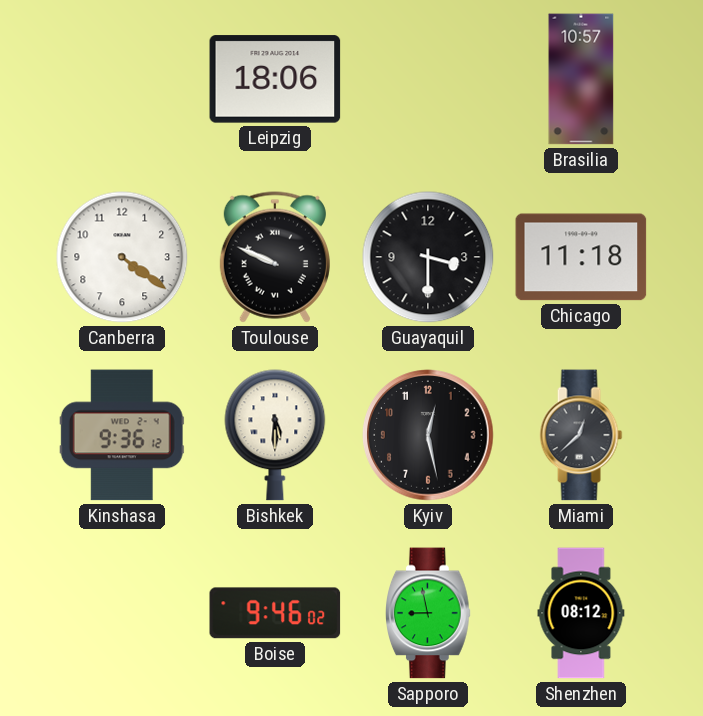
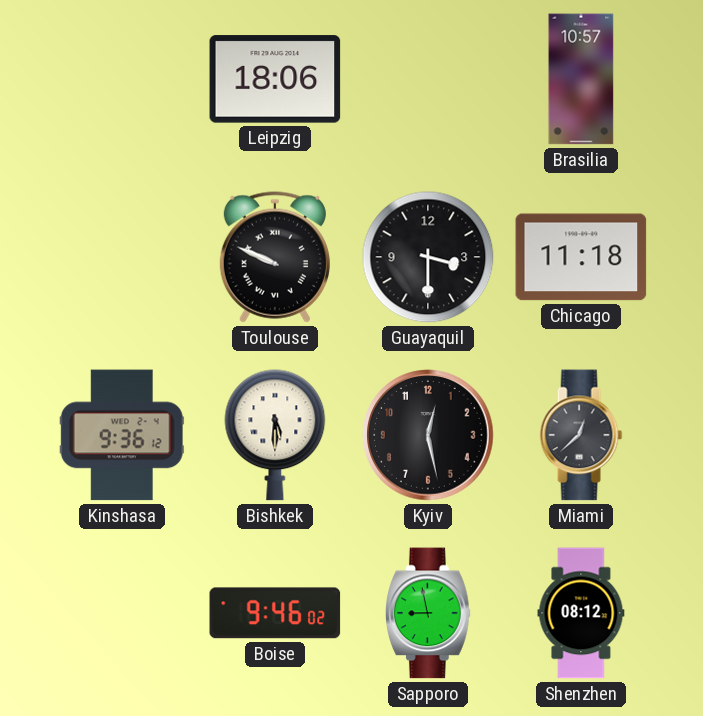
Canberra: 4:21 -> none
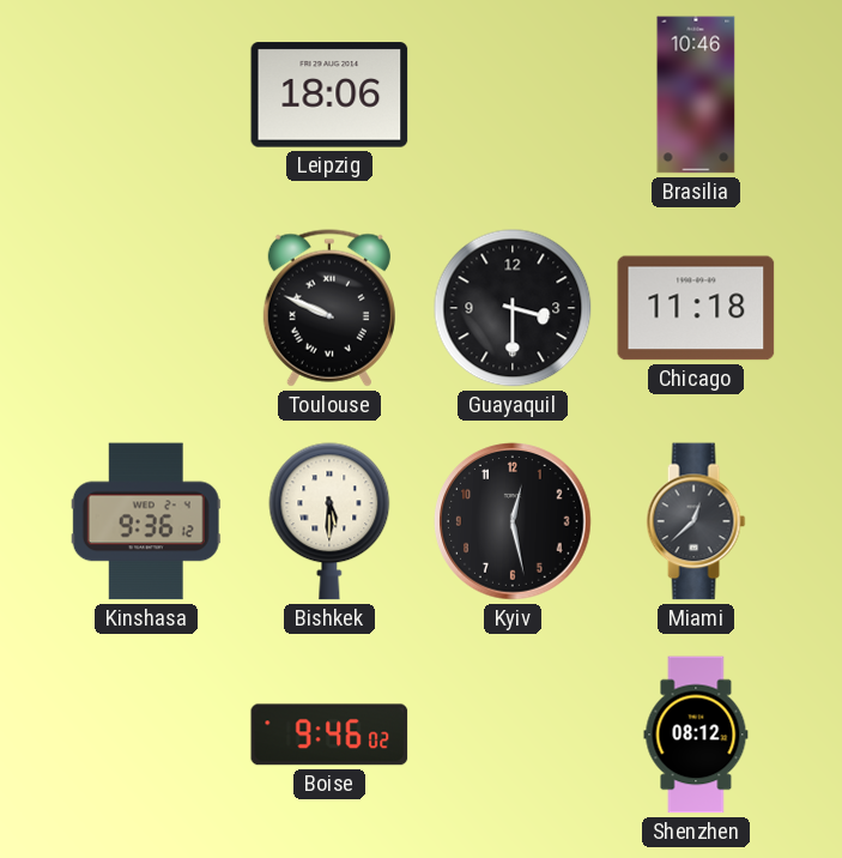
Brasilia: 10:57 -> 10:46
Sapporo: 8:58 -> none
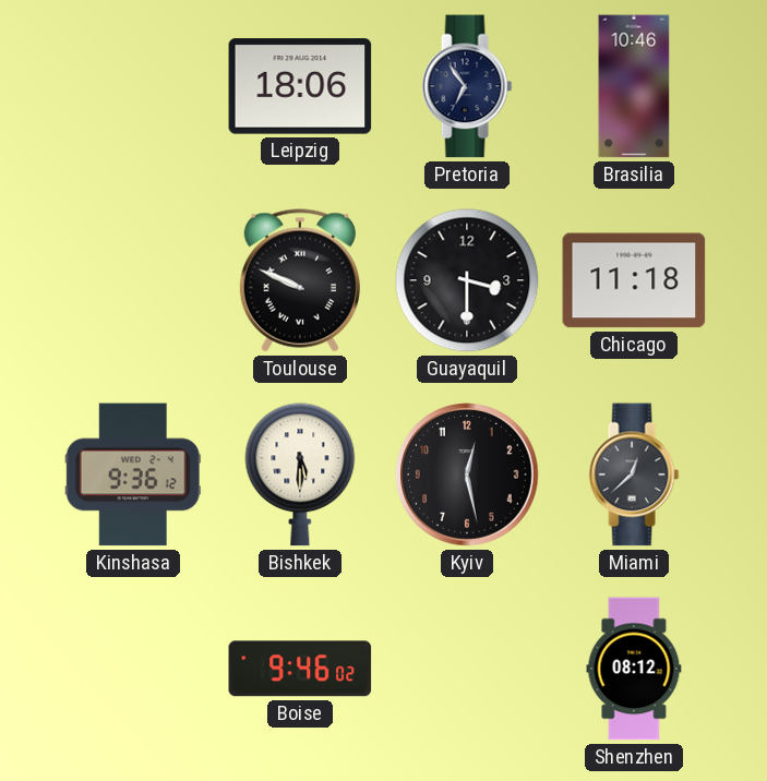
Pretoria: none -> 6:54
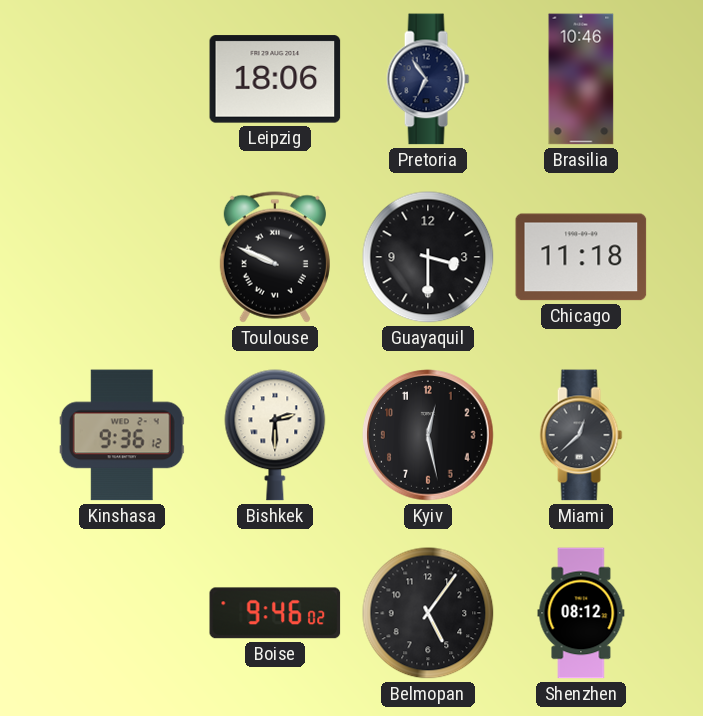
Bishkek: 5:30 -> 2:30
Belmopan: none -> 5:06
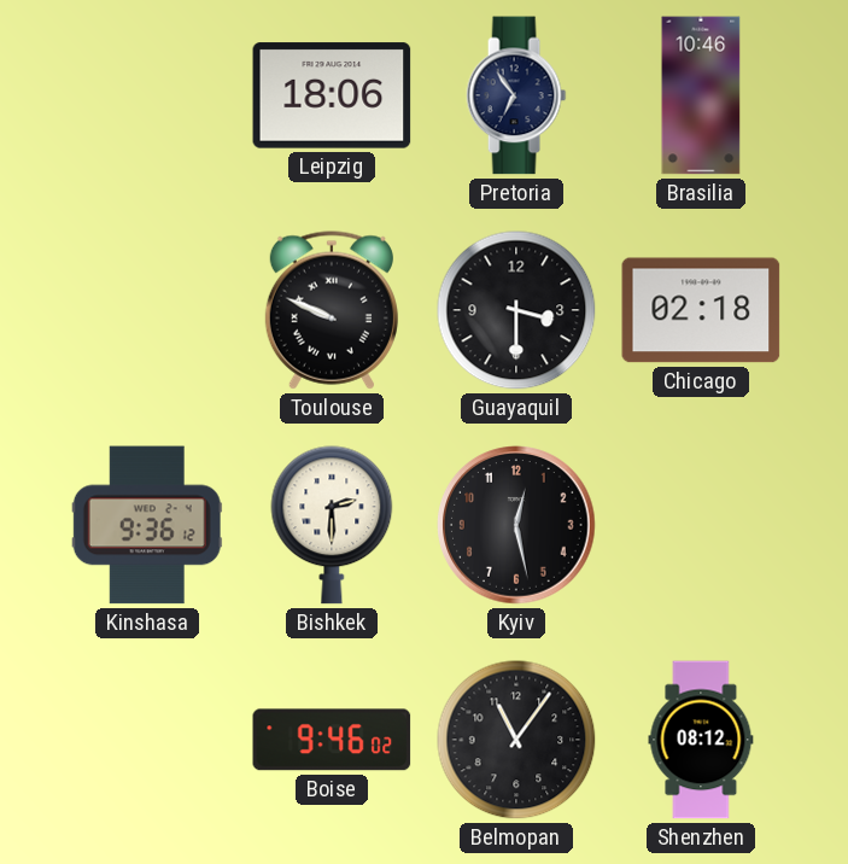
Chicago: 11:18 -> 02:18
Miami: 12:38 -> none
Belmopan: 5:06 -> 11:06
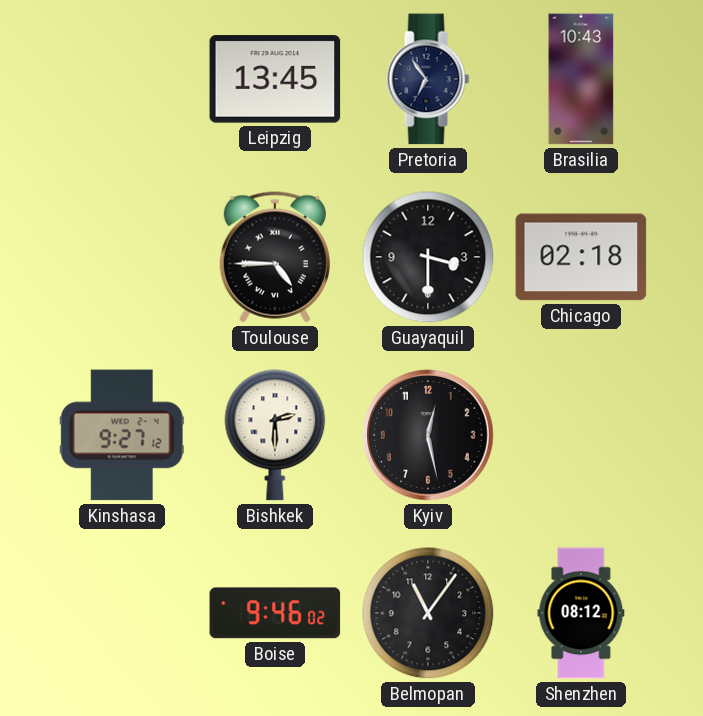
Leipzig: 18:06 -> 13:45
Brasilia: 10:46 -> 10:43
Toulouse: 9:49 -> 4:45
Kinshasa: 9:36 -> 9:27
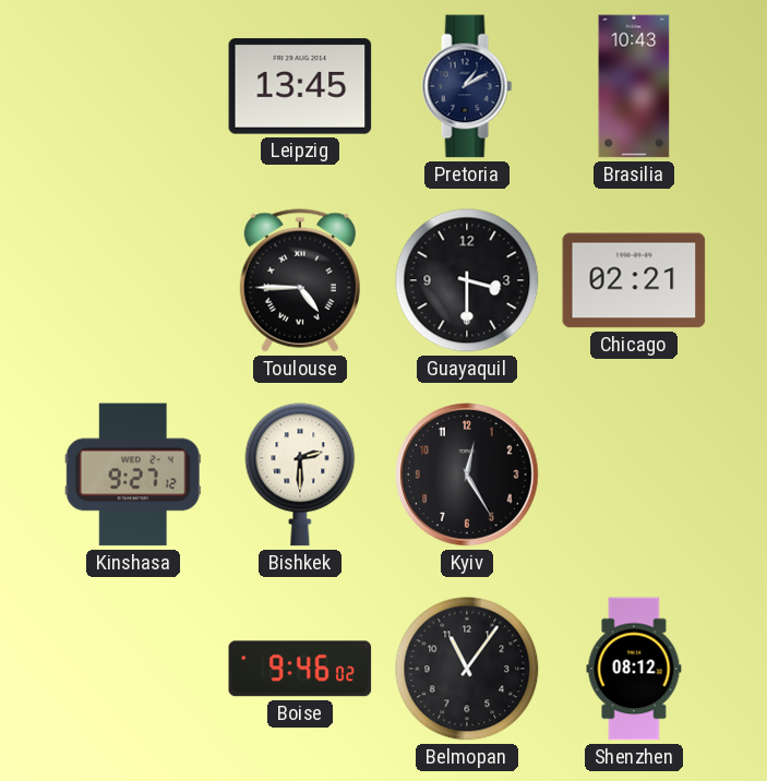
Pretoria: 6:54 -> 1:10
Chicago: 02:18 -> 02:21
Kyiv: 12:28 -> 12:25
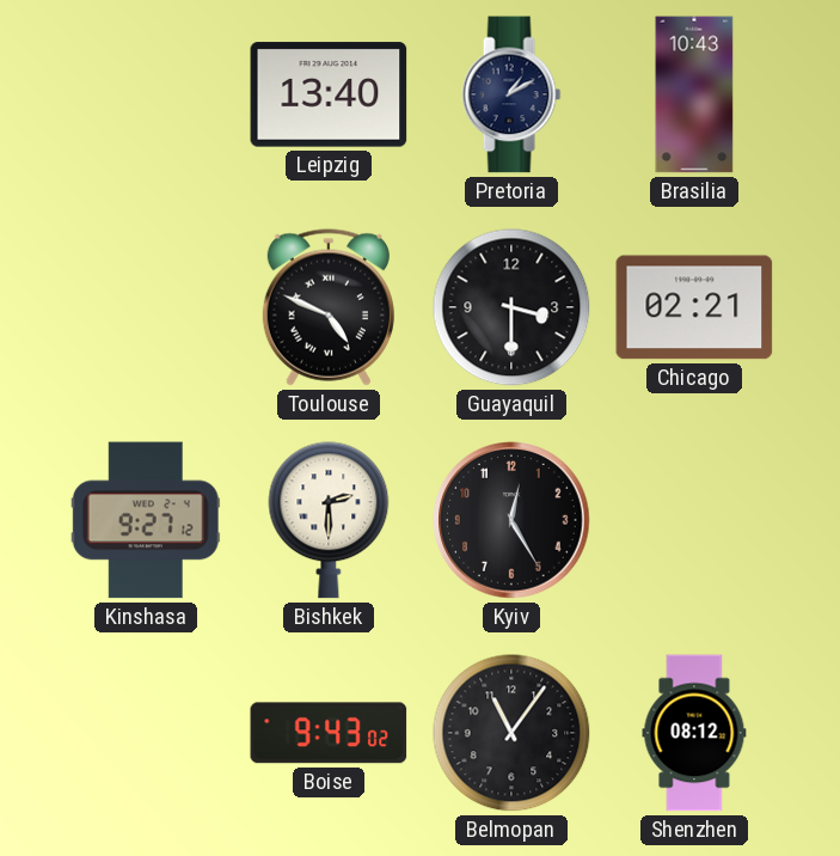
Leipzig: 13:45 -> 13:40
Toulouse: 4:45 -> 4:49
Boise: 9:46 -> 9:43
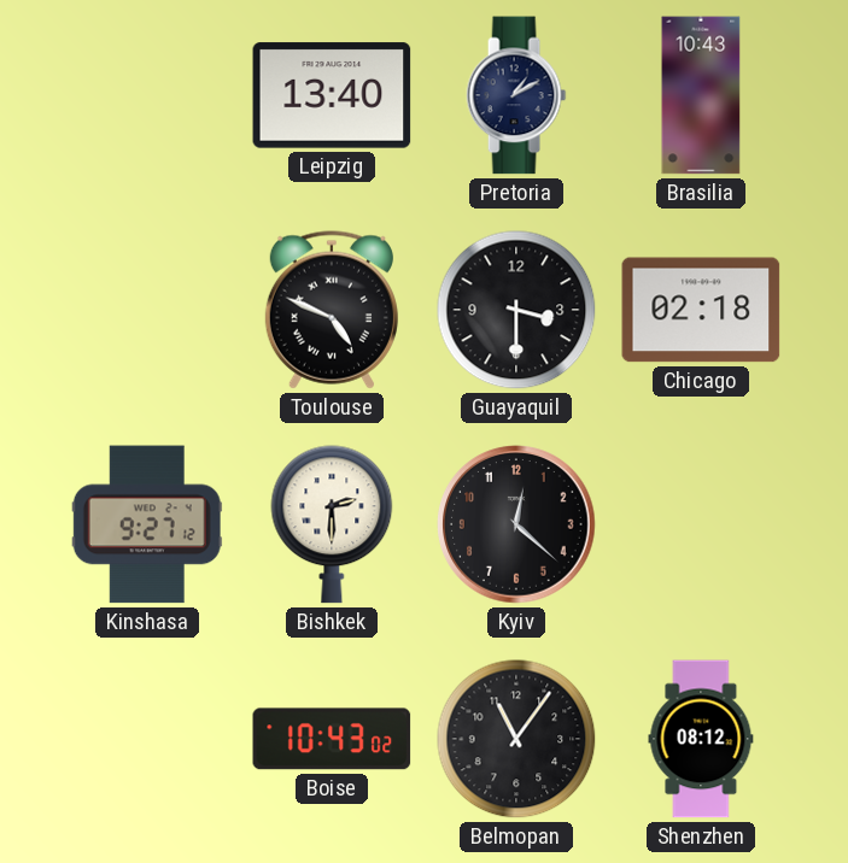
Chicago: 02:21 -> 02:18
Kyiv: 12:25 -> 12:22
Boise: 9:43 -> 10:43
